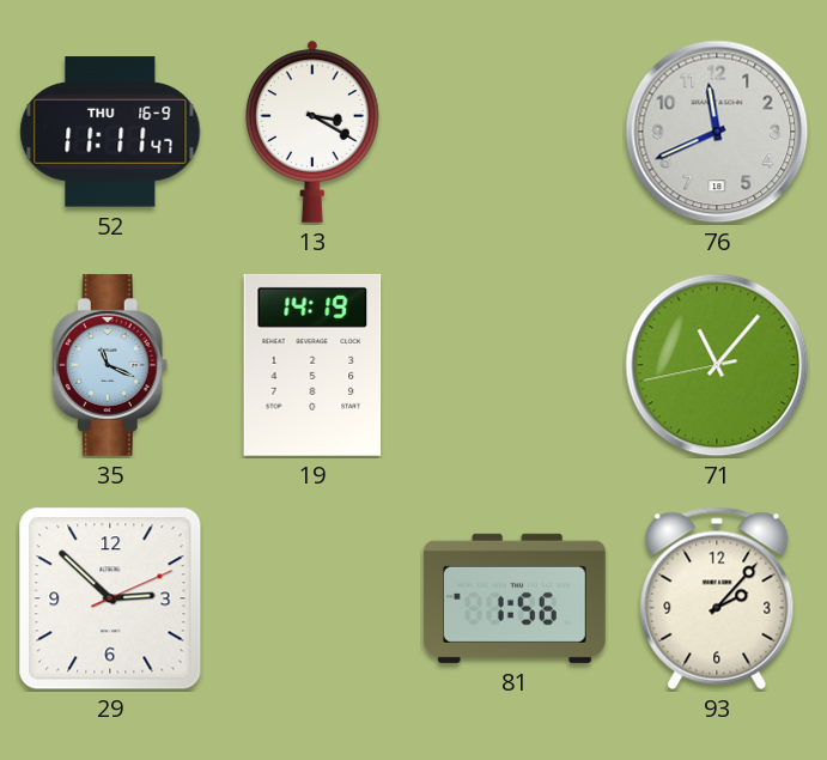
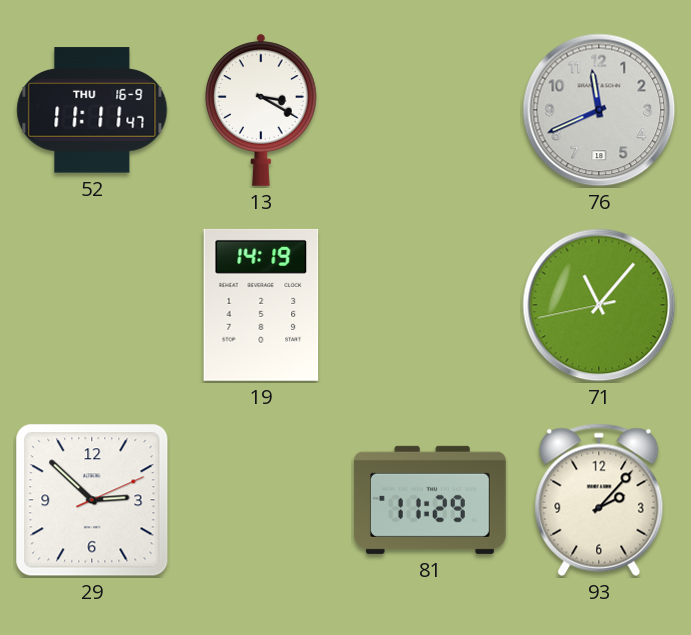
35: 11:19 -> none
81: 1:56 -> 11:29
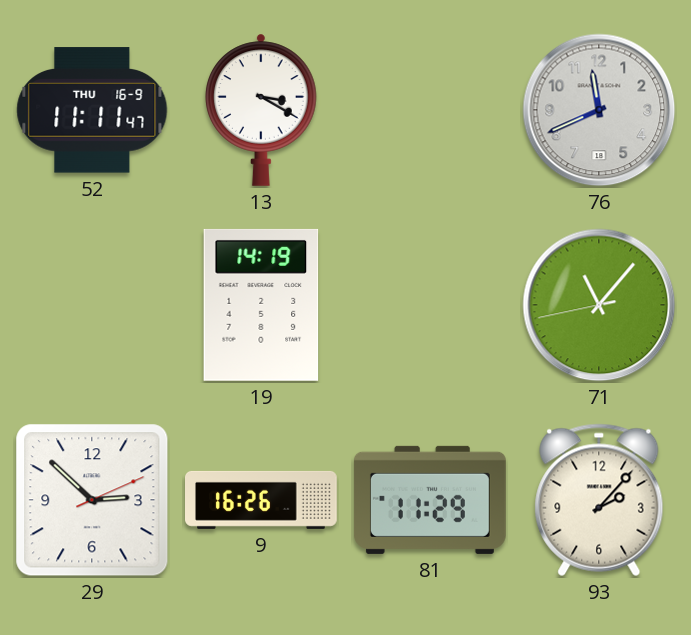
9: none -> 16:26
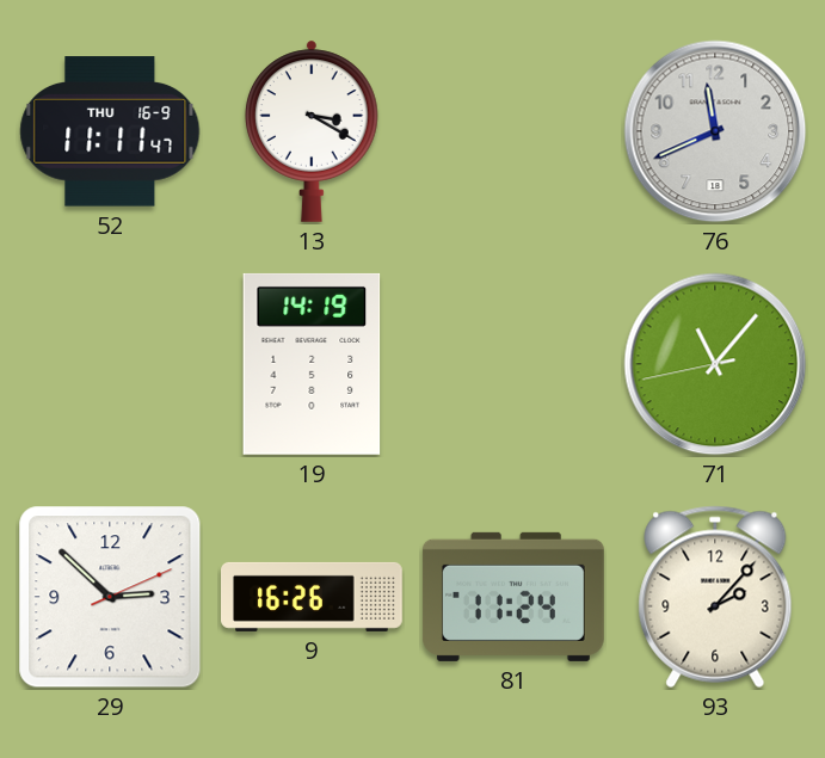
81: 11:29 -> 11:24
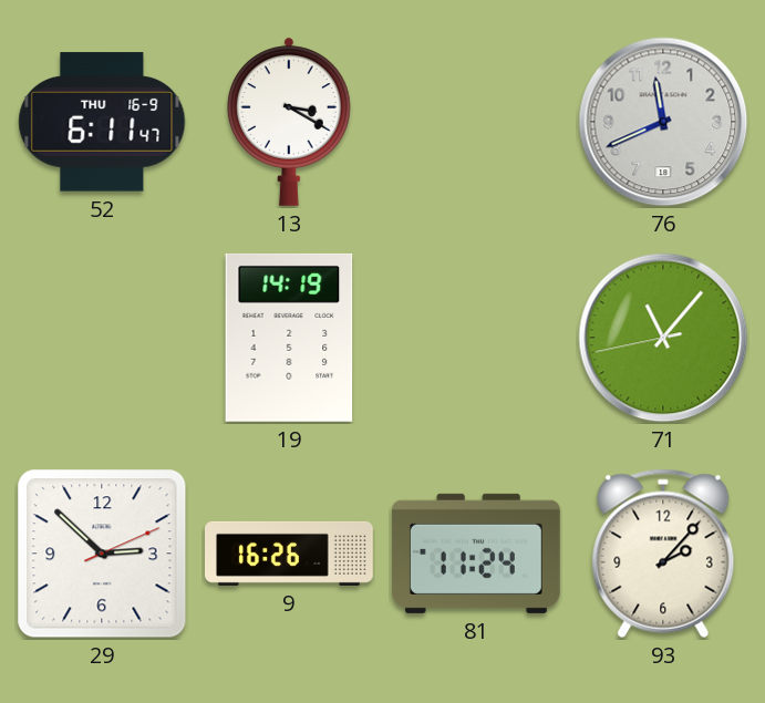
52: 11:11 -> 6:11
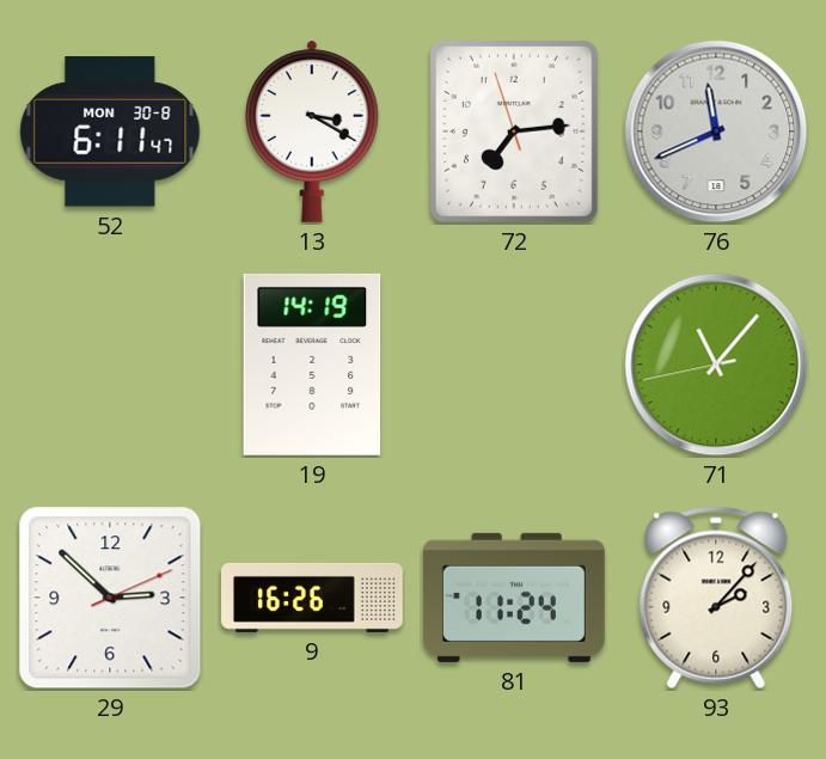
52 date: THU 16-9 -> MON 30-8
72: none -> 7:13
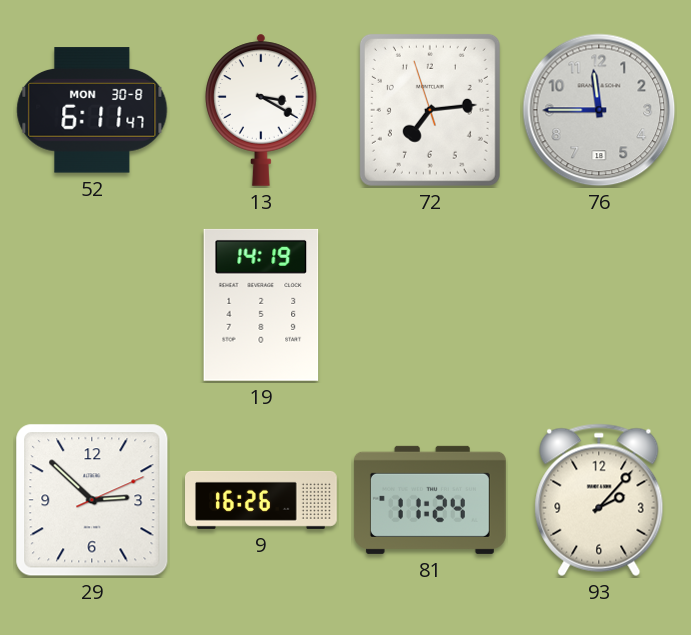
76: 11:41 -> 11:45
71: 11:06 -> none
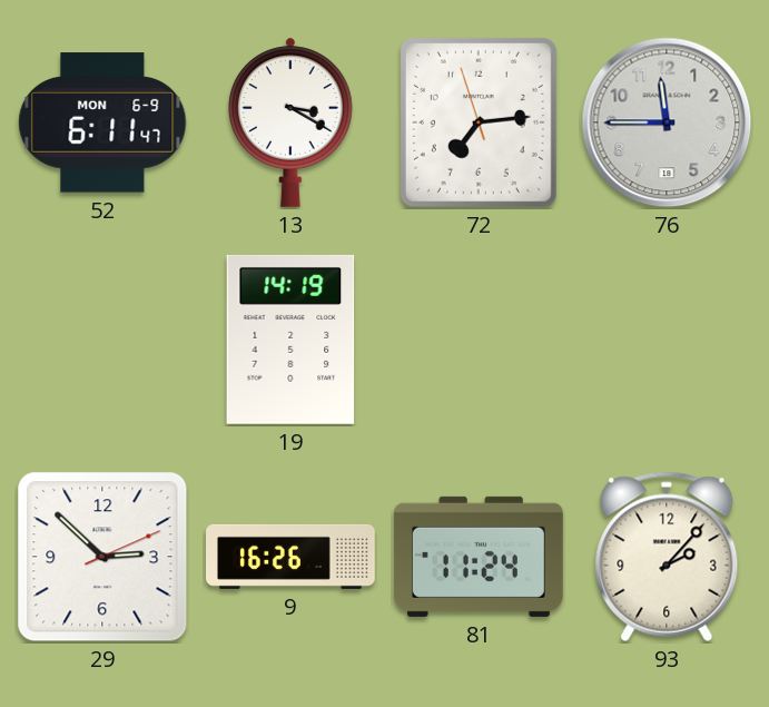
52 date: MON 30-8 -> MON 6-9
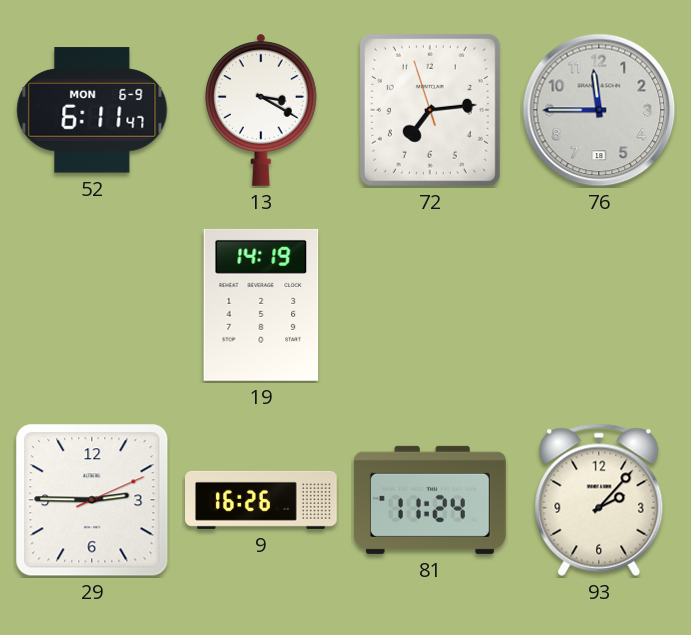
29: 2:52 -> 2:45
